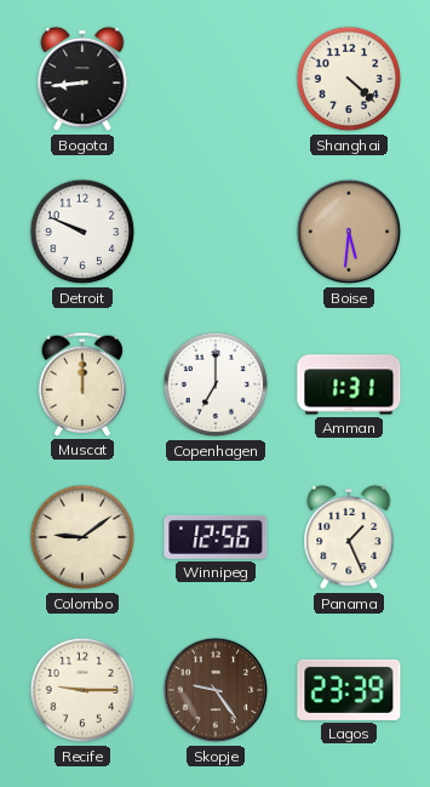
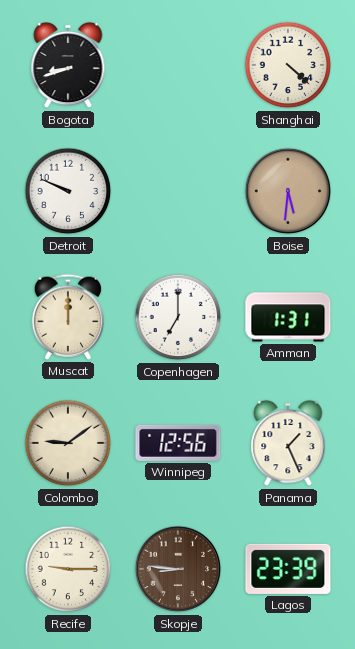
Bogota: 8:44 -> 8:42
Skopje: 9:24 -> 8:46
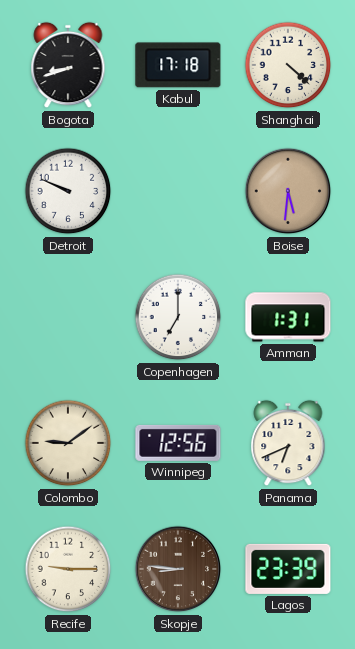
Kabul: none -> 17:18
Muscat: 12:00 -> none
Panama: 1:26 -> 6:41
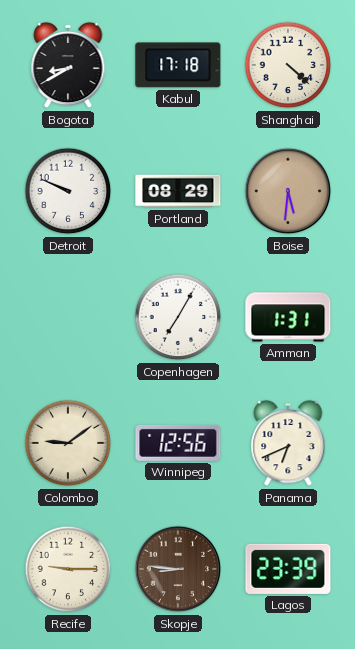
Bogota: 8:42 -> 8:40
Portland: none -> 08:29
Copenhagen: 7:00 -> 7:05
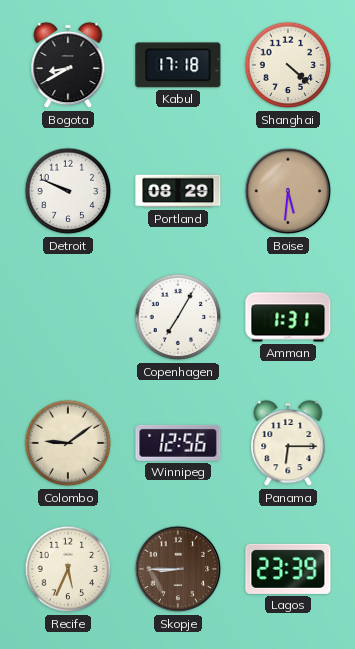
Panama: 6:41 -> 6:15
Recife: 9:15 -> 5:34
Skopje: 8:46 -> 8:45
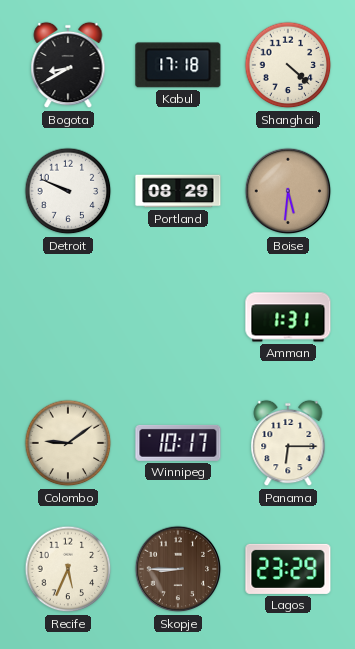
Copenhagen: 7:05 -> none
Winnipeg: 12:56 -> 10:17
Lagos: 23:39 -> 23:29
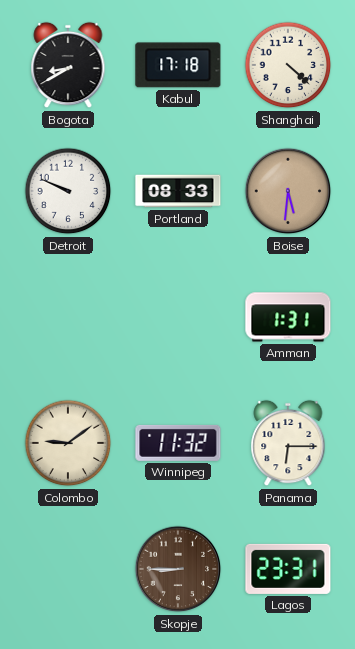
Portland: 08:29 -> 08:33
Winnipeg: 10:17 -> 11:32
Recife: 5:34 -> none
Lagos: 23:29 -> 23:31
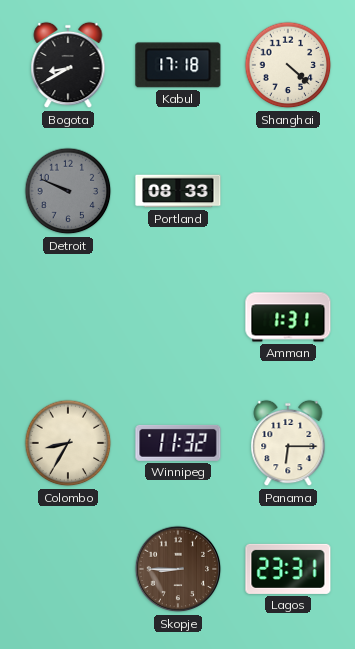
Detroit dial: white -> grey
Boise: 5:31 -> none
Colombo: 9:09 -> 8:35
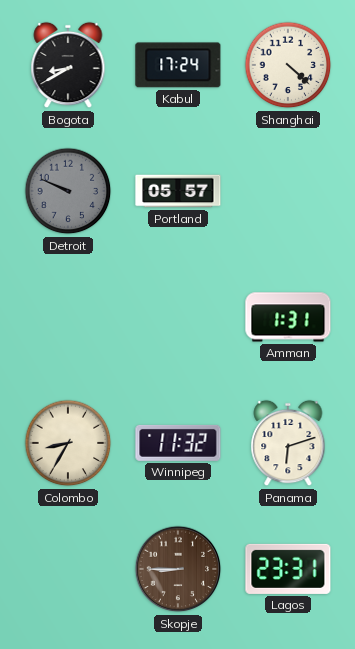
Kabul: 17:18 -> 17:24
Portland: 08:33 -> 05:57
Panama: 6:15 -> 6:12
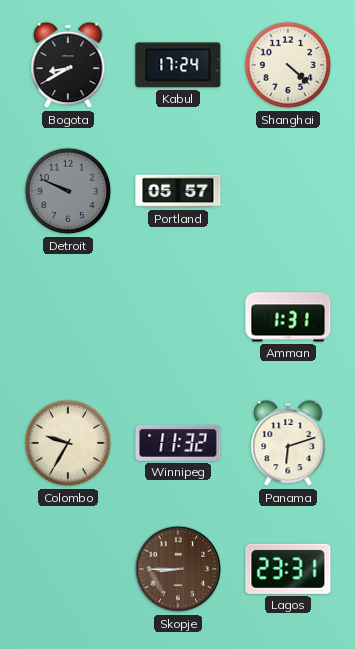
Colombo: 8:35 -> 9:35
